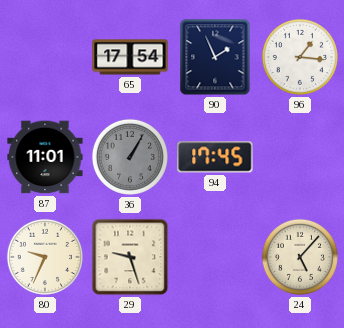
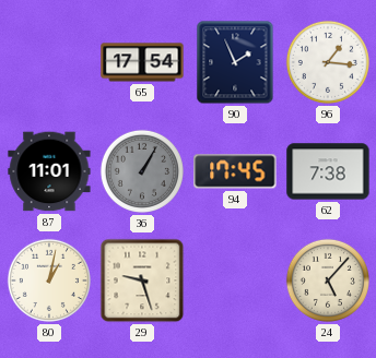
62: none -> 7:38
80: 9:34 -> 1:02
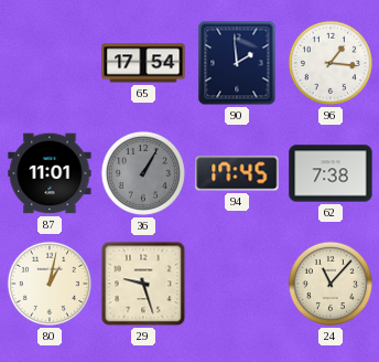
90: 1:56 -> 1:59
24: 5:07 -> 11:07
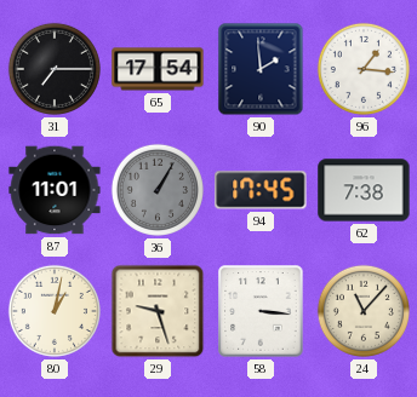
31: none -> 7:15
58: none -> 3:16
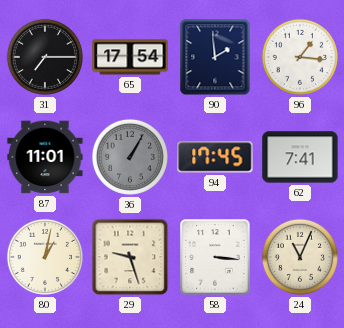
62: 7:38 -> 7:41
24: 11:07 -> 11:04
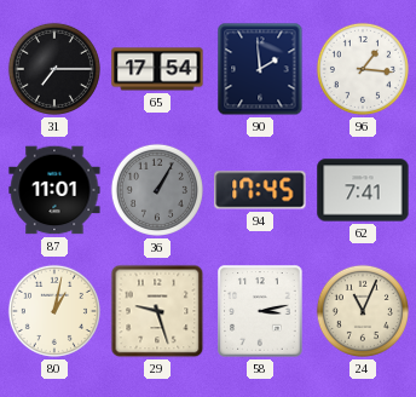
58: 3:16 -> 3:13
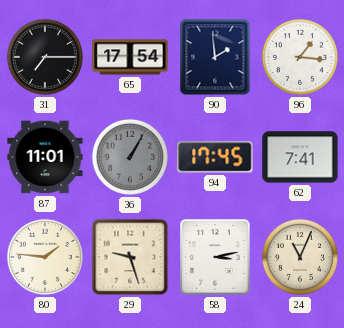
80: 1:02 -> 1:46
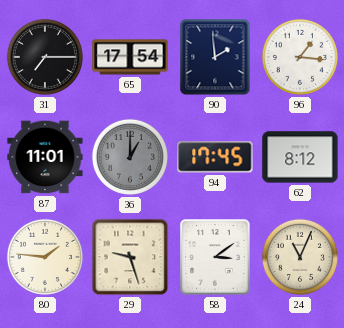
36: 1:05 -> 1:00
62: 7:41 -> 8:12
58: 3:13 -> 3:09
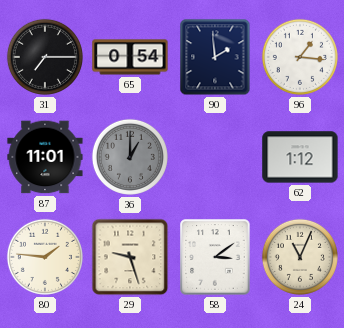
65: 17:54 -> 0:54
94: 17:45 -> none
62: 8:12 -> 1:12
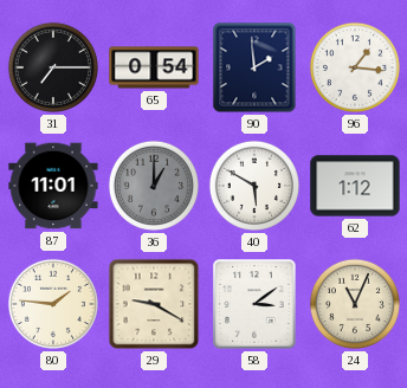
40: none -> 5:50
29: 9:27 -> 9:20
